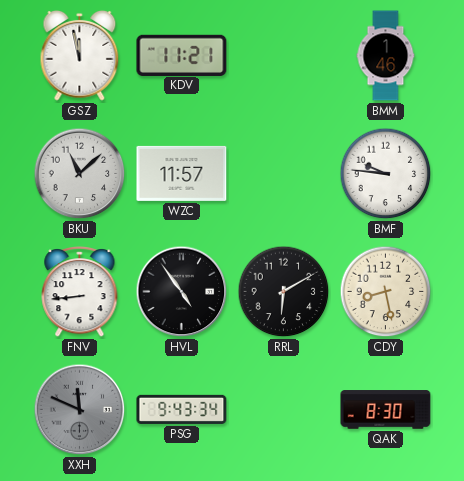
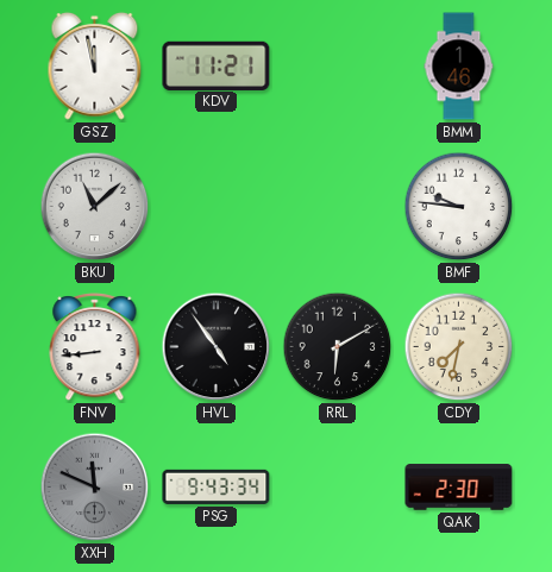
WZC: 11:57 -> none
CDY: 8:28 -> 7:32
QAK: 8:30 -> 2:30
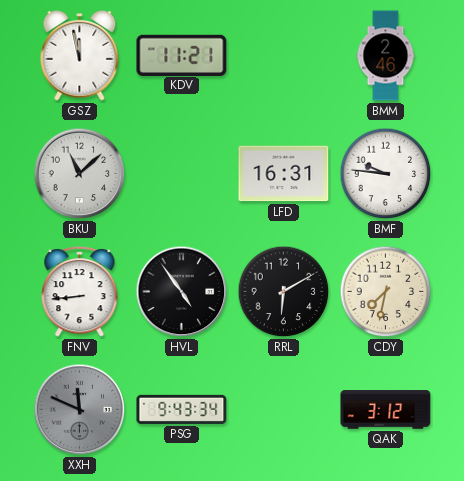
BMM: 1:46 -> 2:46
LFD: none -> 16:31
QAK: 2:30 -> 3:12
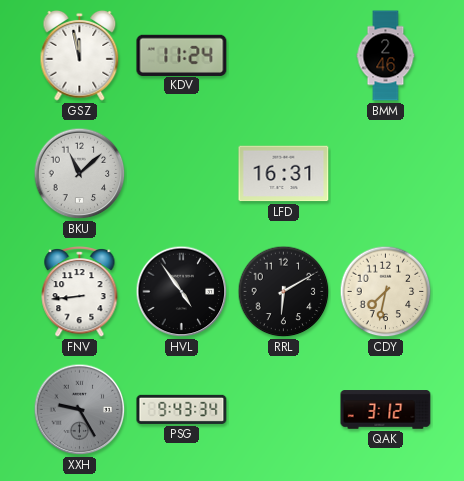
KDV: 11:21 -> 11:24
BMF: 9:46 -> none
XXH: 11:49 -> 9:25
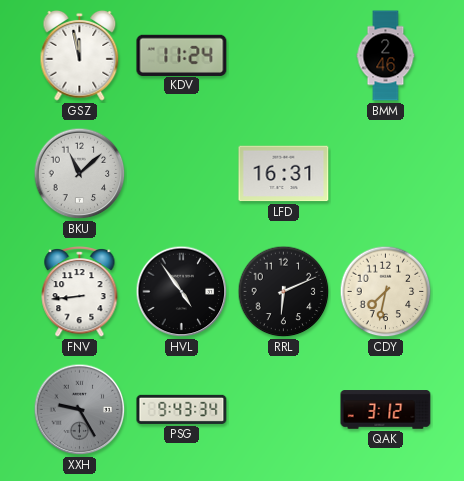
RRL: 6:10 -> 6:11
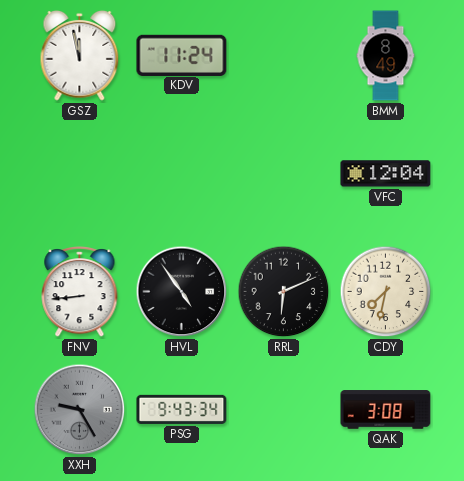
BMM: 2:46 -> 8:49
BKU: 11:08 -> none
LFD: 16:31 -> none
VFC: none -> 12:04
QAK: 3:12 -> 3:08
